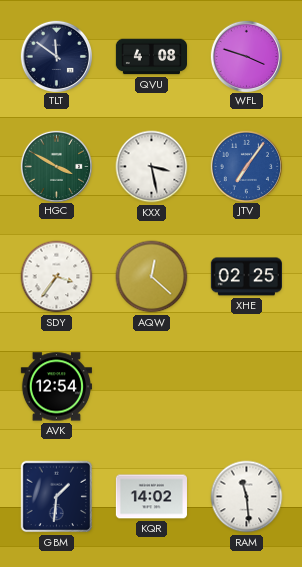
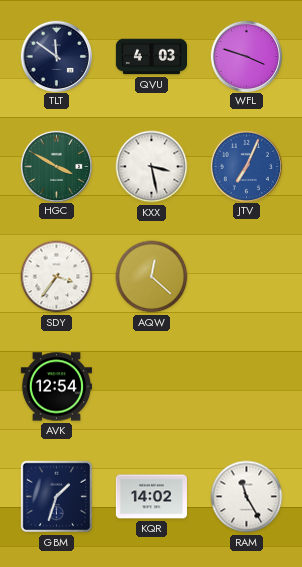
QVU: 4:08 -> 4:03
JTV: 7:06 -> 7:04
XHE: 02:25 -> none
GBM: 1:31 -> 1:33
RAM: 11:29 -> 11:25
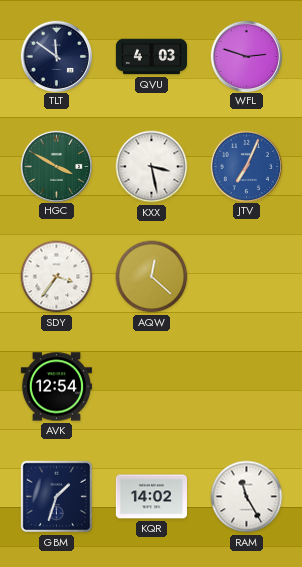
WFL: 3:48 -> 2:48
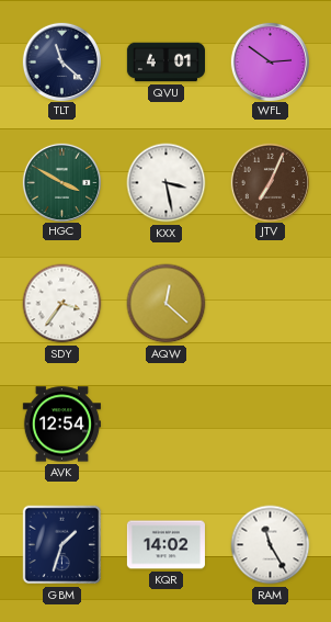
TLT: 11:51 -> 11:22
QVU: 4:03 -> 4:01
WFL: 2:48 -> 2:51
JTV dial: blue -> brown
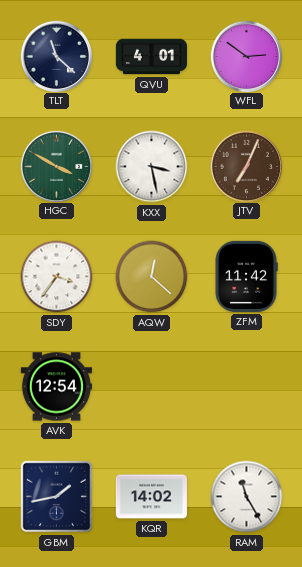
ZFM: none -> 11:42
GBM: 1:33 -> 1:43
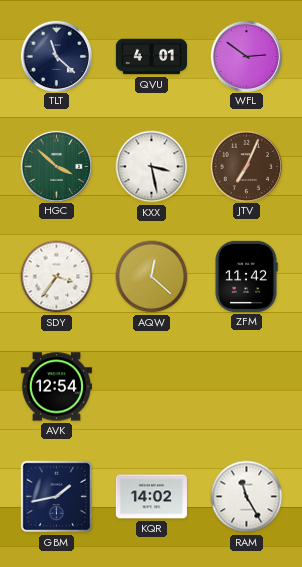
HGC: 3:50 -> 3:52
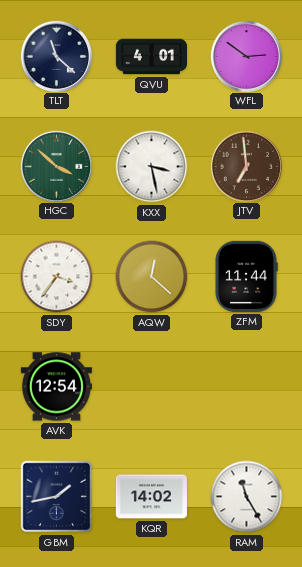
JTV: 7:04 -> 6:59
ZFM: 11:42 -> 11:44
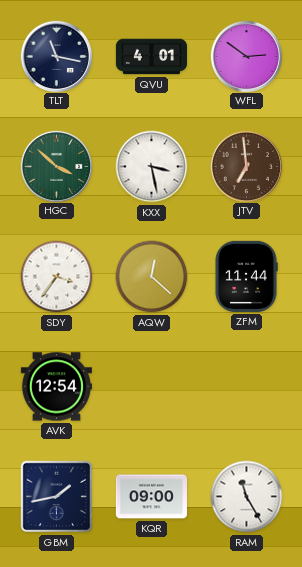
TLT: 11:22 -> 11:17
KQR: 14:02 -> 09:00
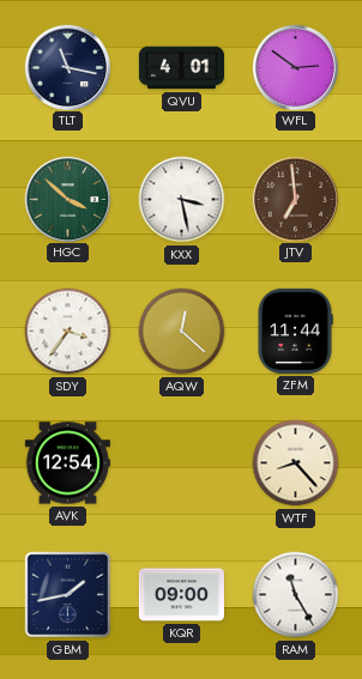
WTF: none -> 8:23
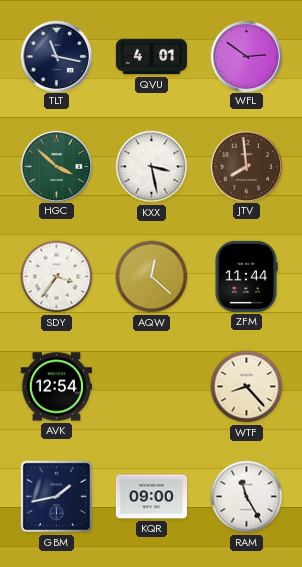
JTV: 6:59 -> 7:59
